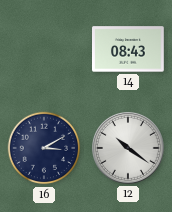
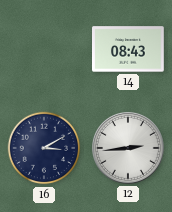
12: 10:21 -> 2:44
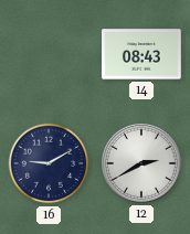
16: 3:10 -> 9:10
12: 2:44 -> 2:40
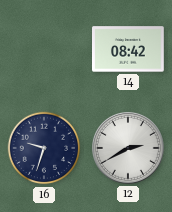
14: 08:43 -> 08:42
16: 9:10 -> 9:33
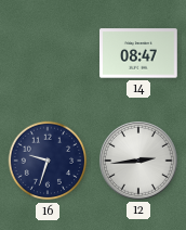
14: 08:42 -> 08:47
12: 2:40 -> 2:44
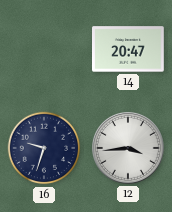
14: 08:47 -> 20:47
12: 2:44 -> 3:44
